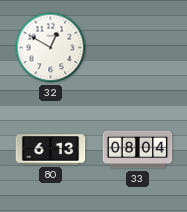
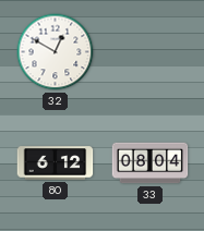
80: 6:13 -> 6:12
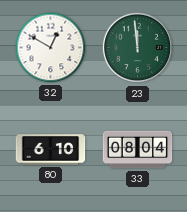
23: none -> 11:59
80: 6:12 -> 6:10
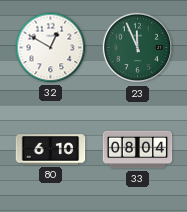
23: 11:59 -> 11:56
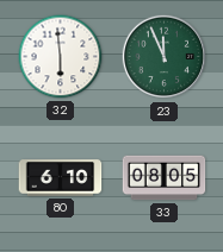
32: 12:50 -> 5:59
33: 08:04 -> 08:05
